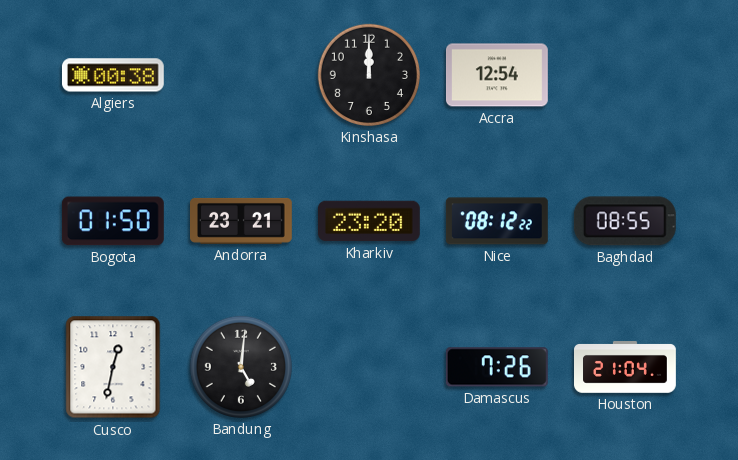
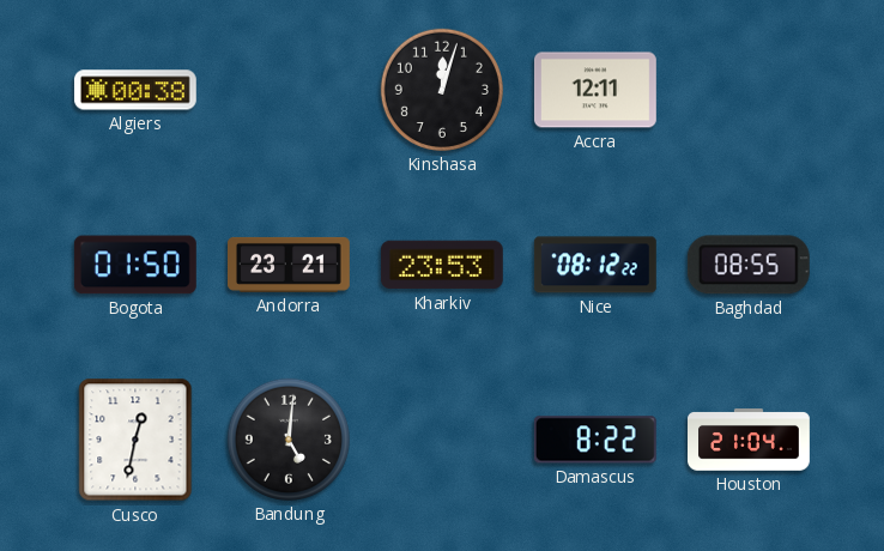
Kinshasa: 12:00 -> 12:03
Accra: 12:54 -> 12:11
Kharkiv: 23:20 -> 23:53
Damascus: 7:26 -> 8:22
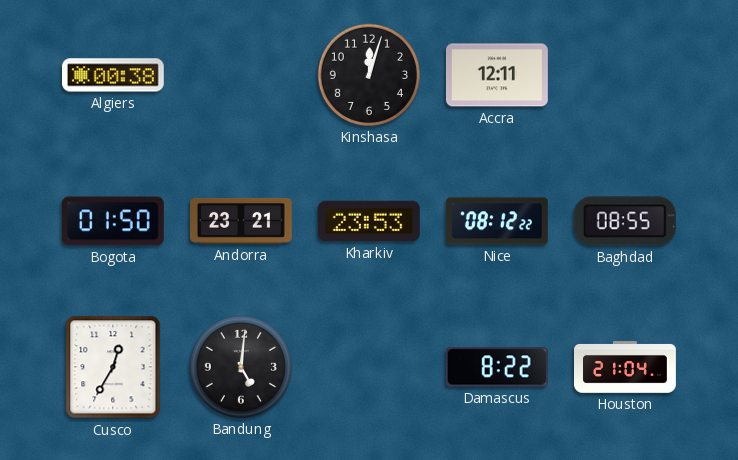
Cusco: 12:32 -> 12:35
